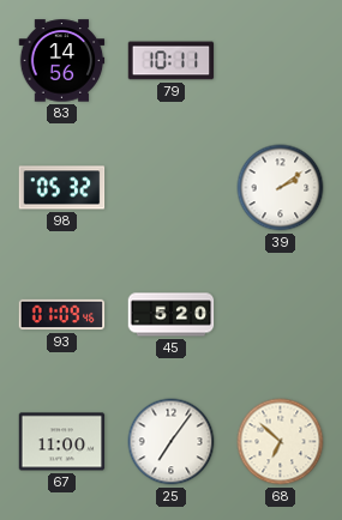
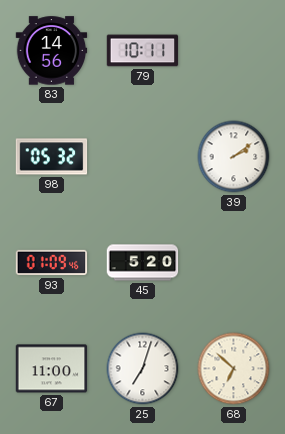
25: 7:06 -> 7:03
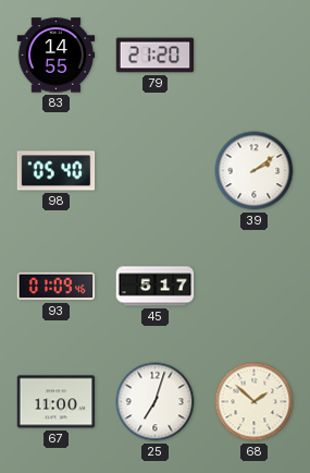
83: 14:56 -> 14:55
79: 10:11 -> 21:20
98: 05:32 -> 05:40
45: 5:20 -> 5:17
68: 6:52 -> 1:52
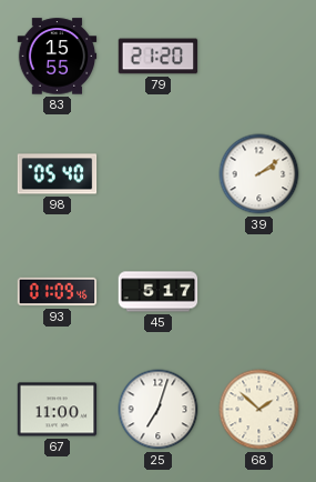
83: 14:55 -> 15:55
